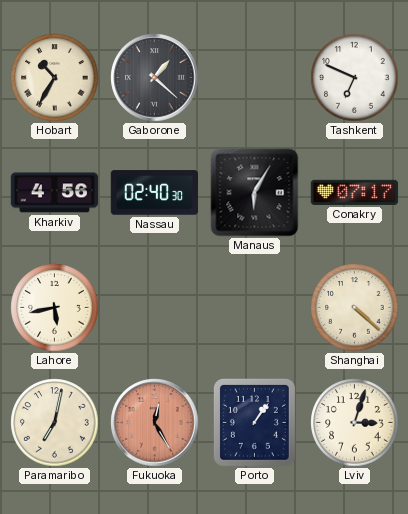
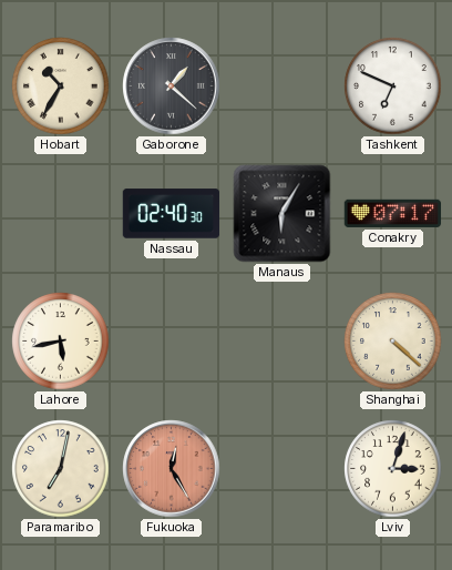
Kharkiv: 4:56 -> none
Porto: 1:06 -> none
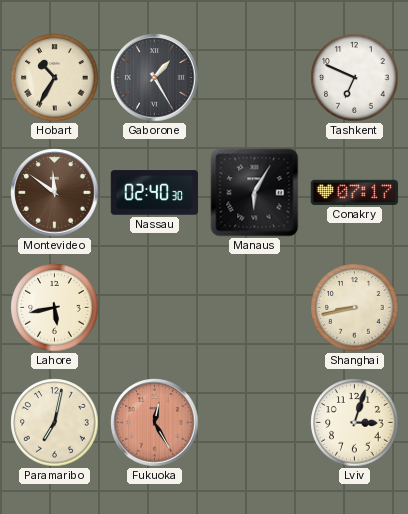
Gaborone: 1:22 -> 1:25
Montevideo: none -> 11:51
Shanghai: 4:22 -> 8:43
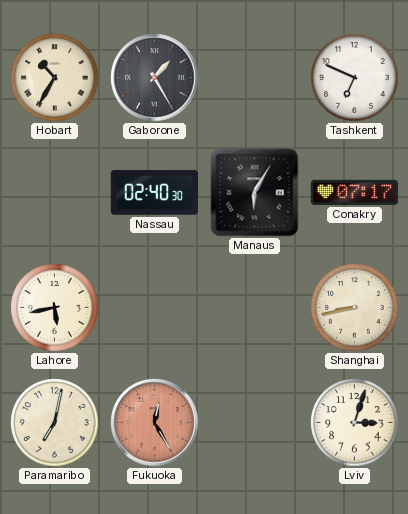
Montevideo: 11:51 -> none
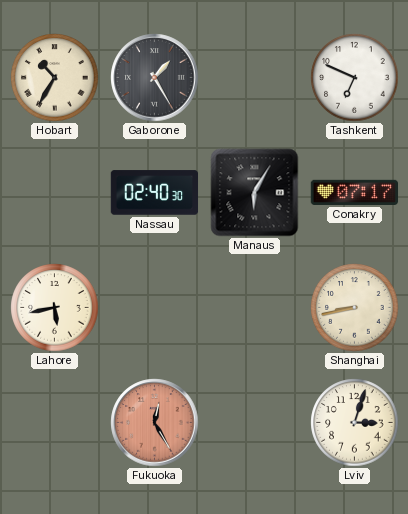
Paramaribo: 7:02 -> none
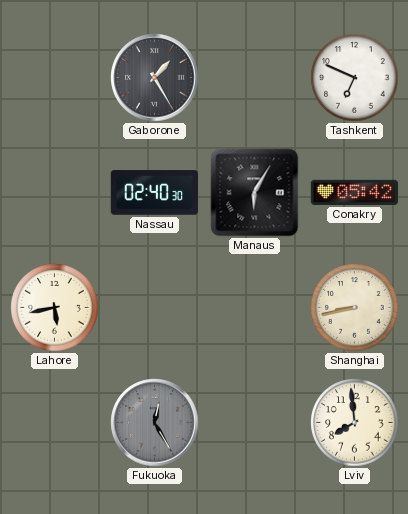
Hobart: 10:35 -> none
Conakry: 07:17 -> 05:42
Fukuoka dial: salmon -> grey
Lviv: 3:03 -> 7:59
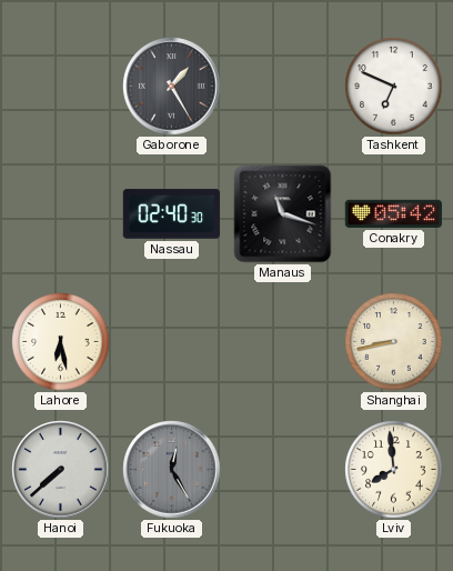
Manaus: 6:05 -> 11:18
Lahore: 5:43 -> 6:28
Hanoi: none -> 7:38
